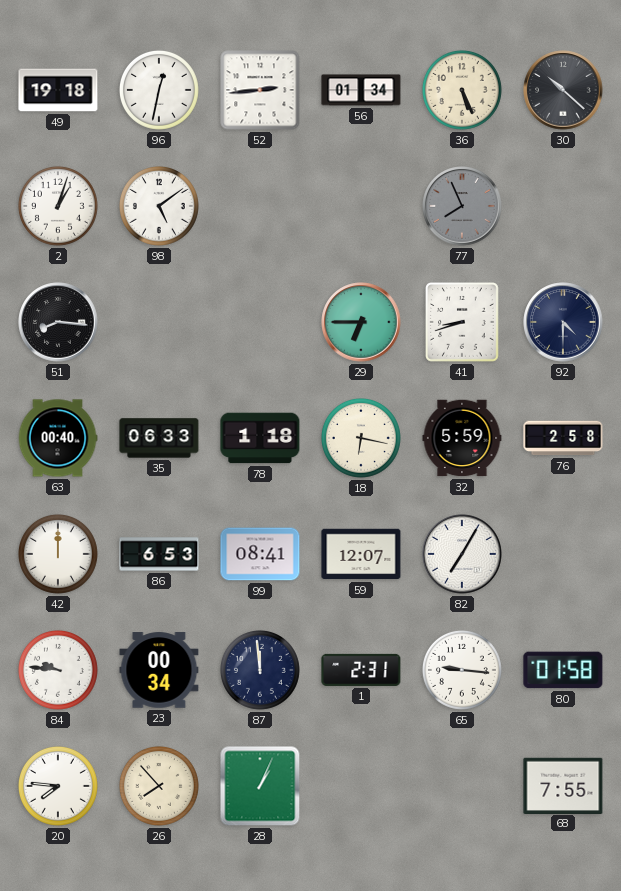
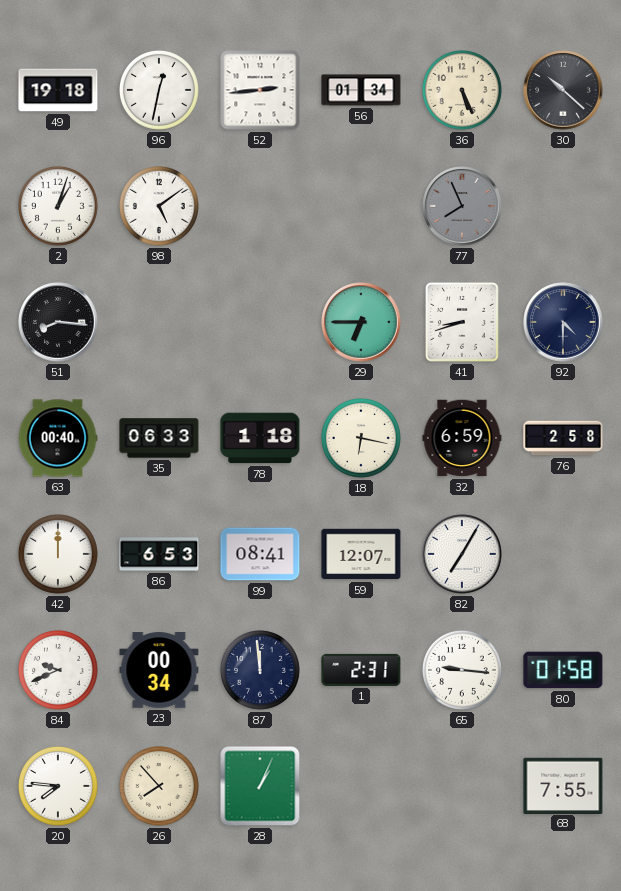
32: 5:59 -> 6:59
84: 9:46 -> 9:41
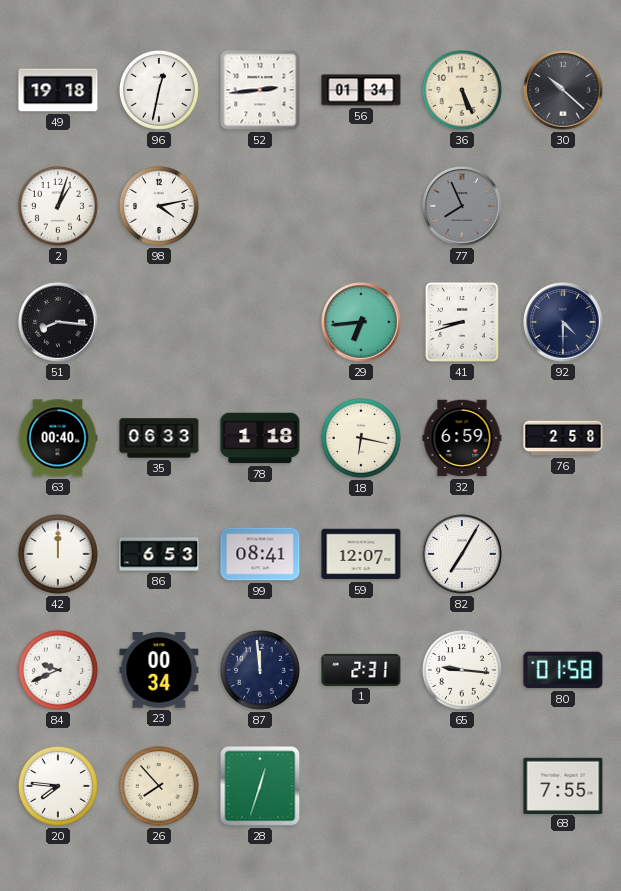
98: 5:09 -> 4:13
29: 6:45 -> 6:44
28: 1:04 -> 12:33
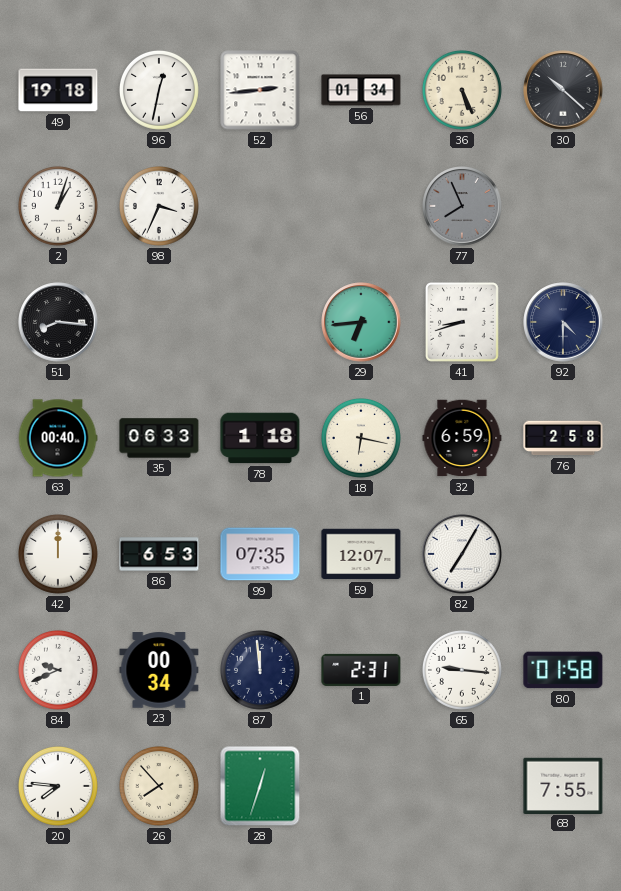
98: 4:13 -> 3:34
99: 08:41 -> 07:35
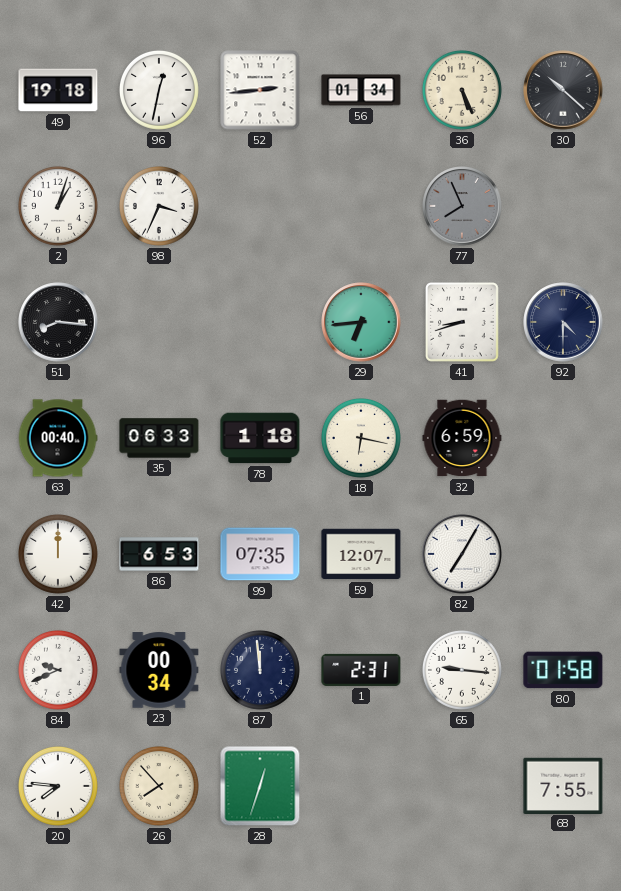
76: 2:58 -> none
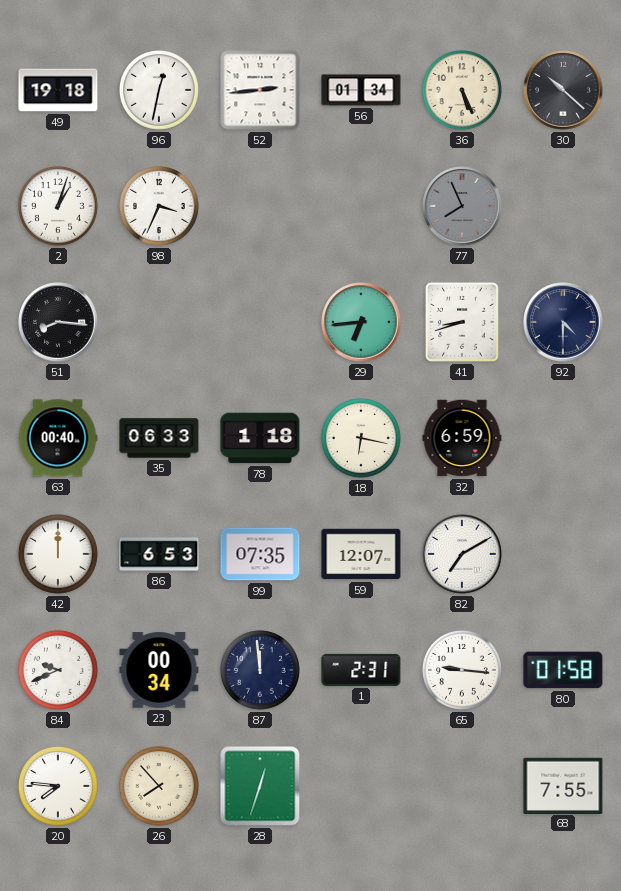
82: 7:05 -> 7:10
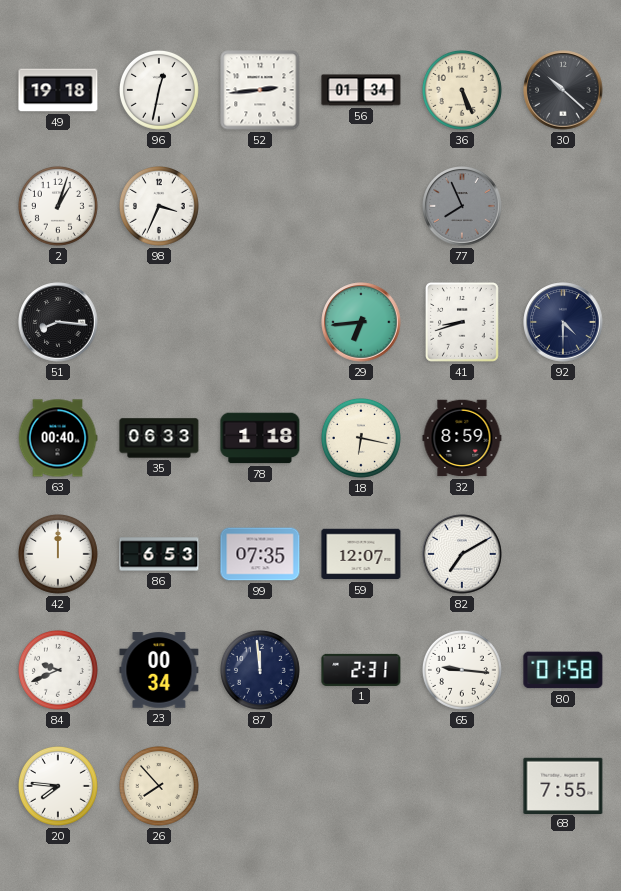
32: 6:59 -> 8:59
28: 12:33 -> none
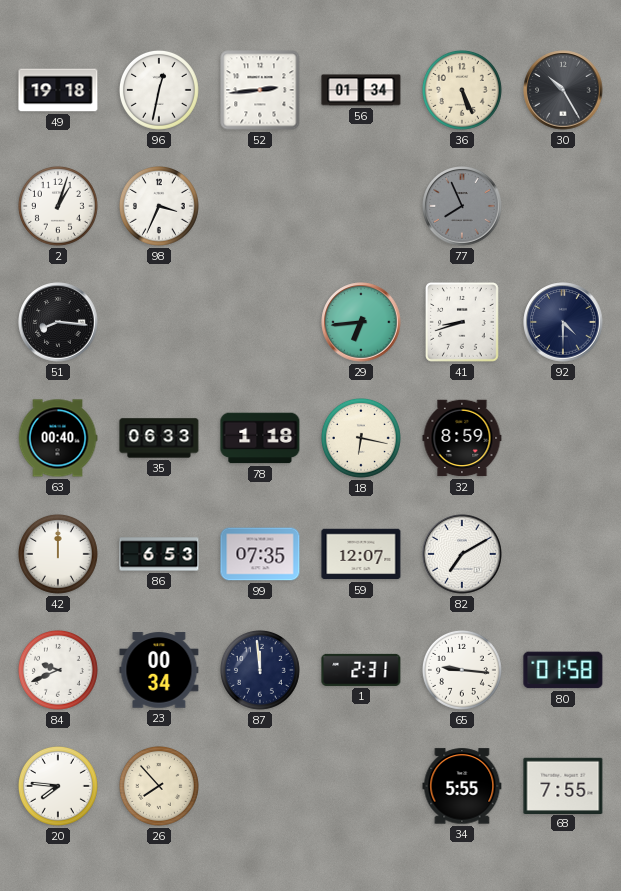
30: 10:22 -> 10:25
34: none -> 5:55
